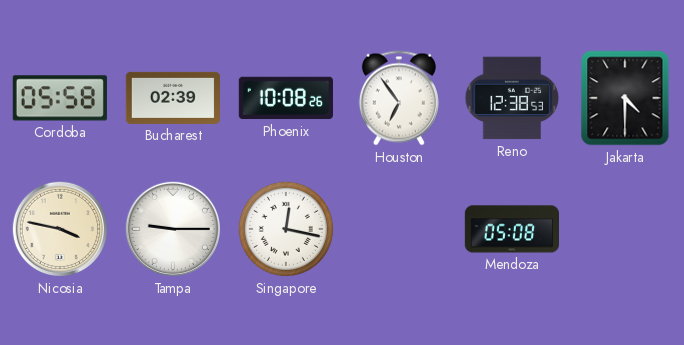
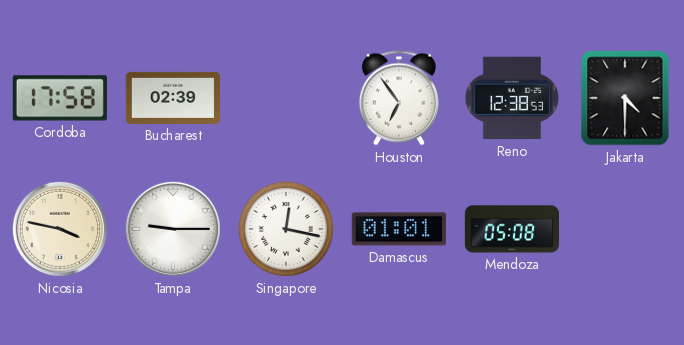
Cordoba: 05:58 -> 17:58
Phoenix: 10:08 -> none
Damascus: none -> 01:01
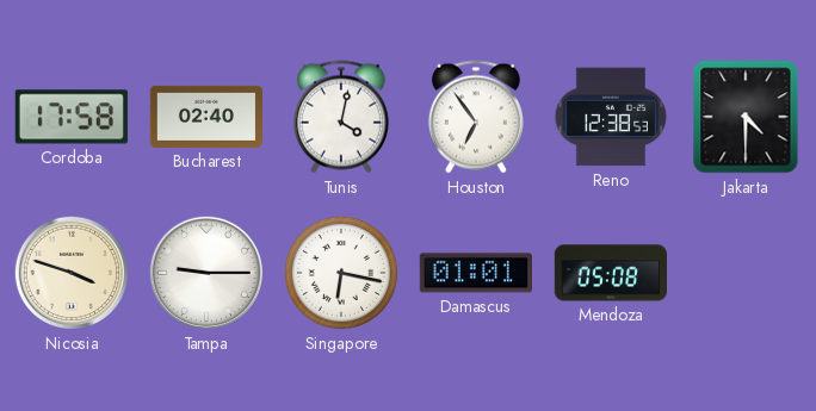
Bucharest: 02:39 -> 02:40
Tunis: none -> 4:02
Nicosia: 3:47 -> 3:48
Singapore: 12:17 -> 6:17
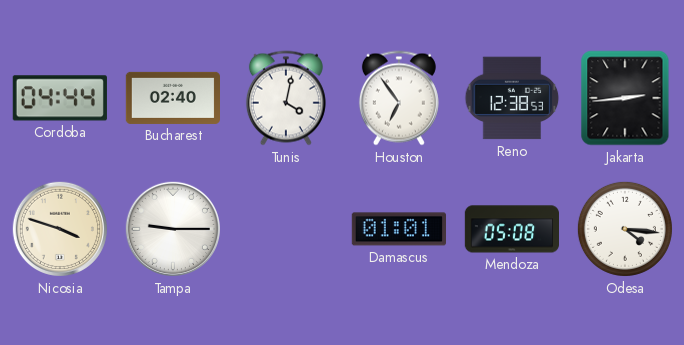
Cordoba: 17:58 -> 04:44
Jakarta: 4:30 -> 2:44
Singapore: 6:17 -> none
Odesa: none -> 4:16
